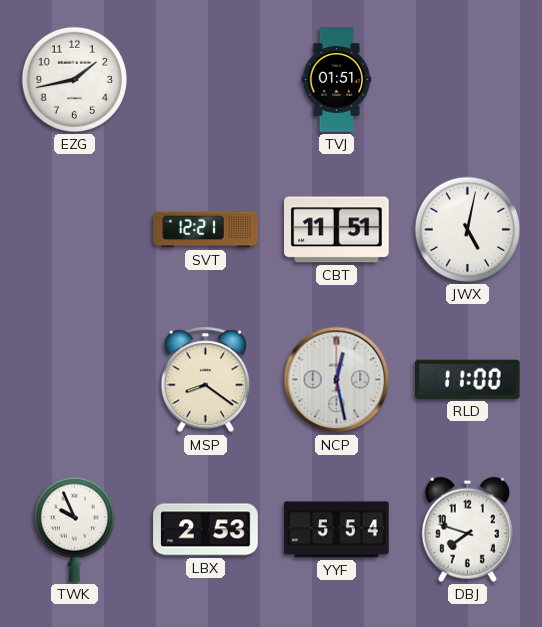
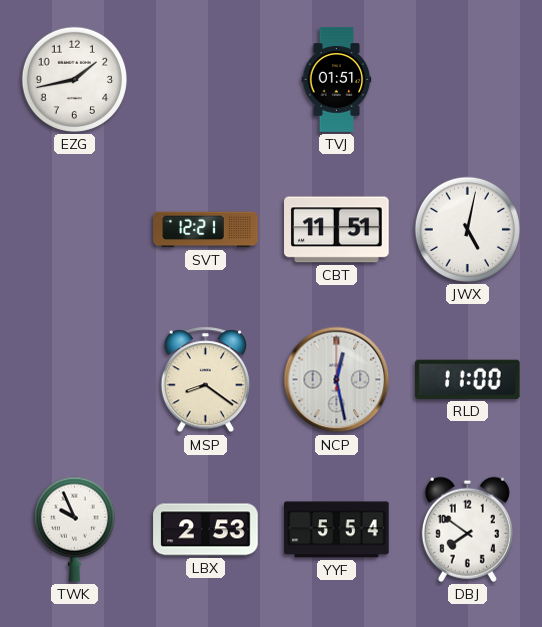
DBJ: 7:48 -> 7:51
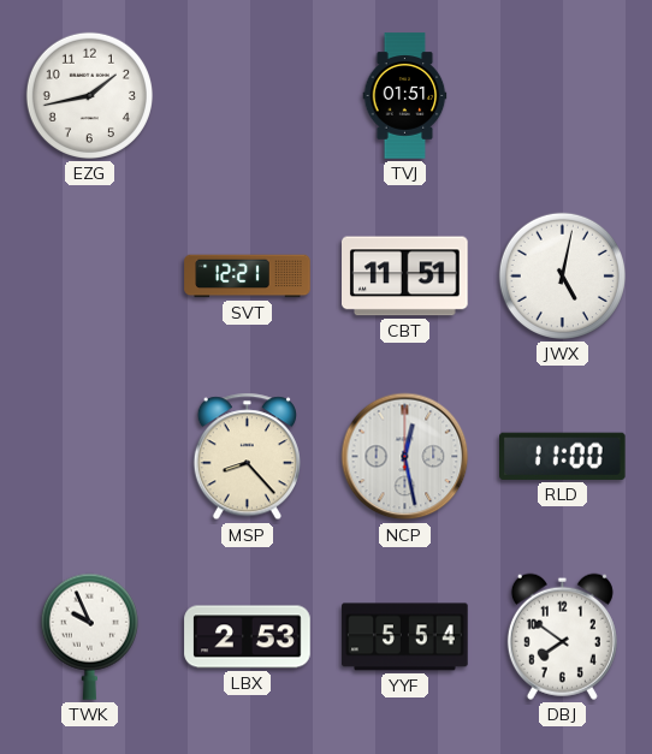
MSP: 8:21 -> 8:23
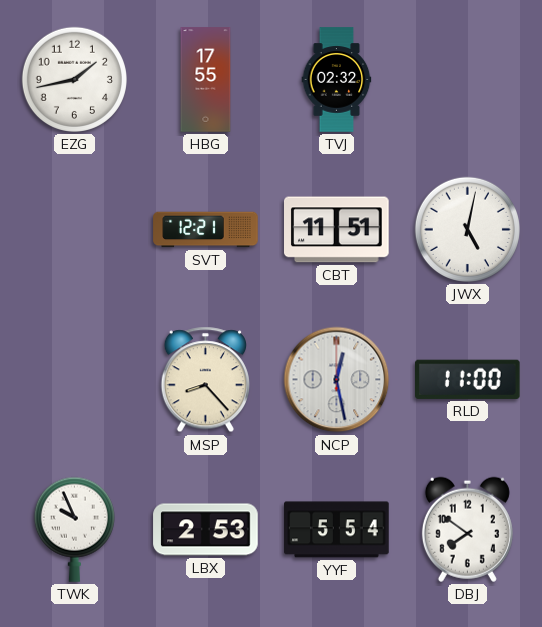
HBG: none -> 17:55
TVJ: 01:51 -> 02:32
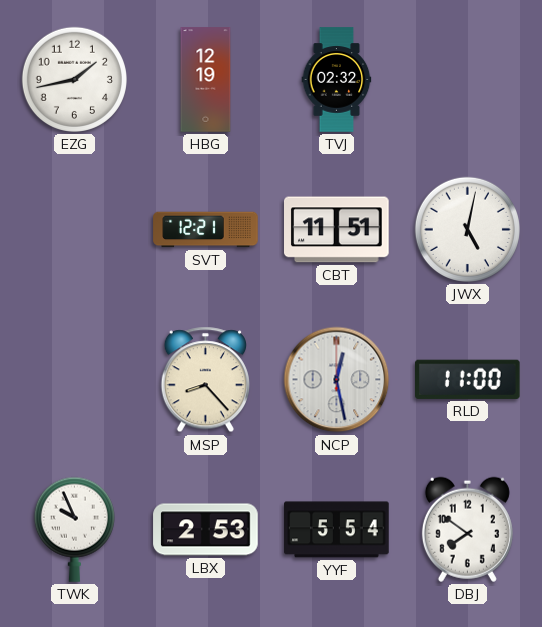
HBG: 17:55 -> 12:19
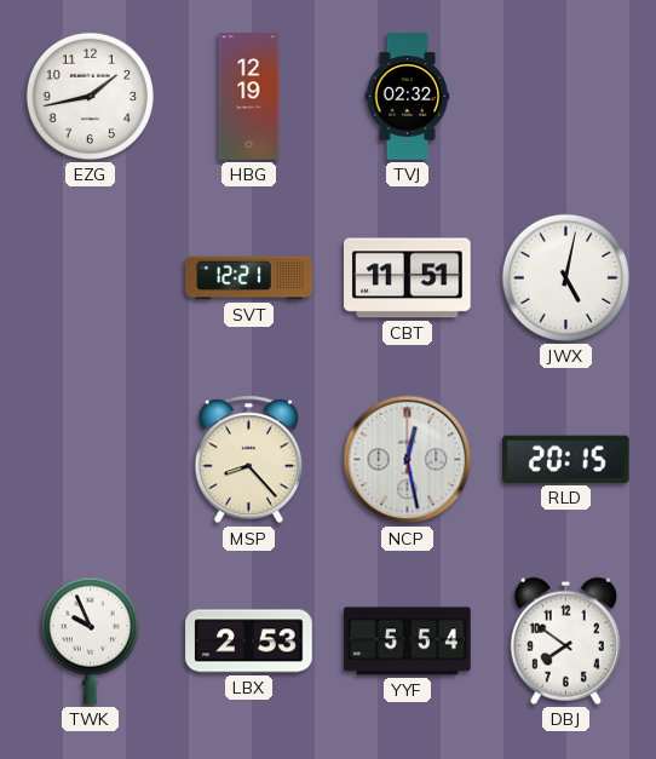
RLD: 11:00 -> 20:15
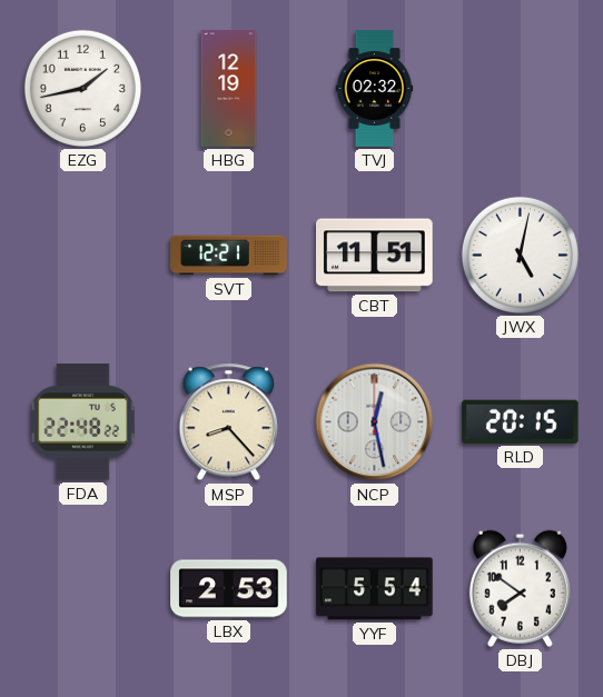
FDA: none -> 22:48
TWK: 9:56 -> none
